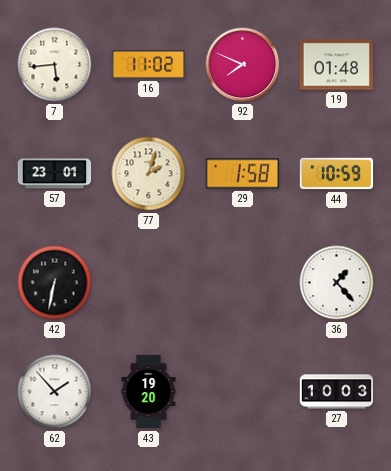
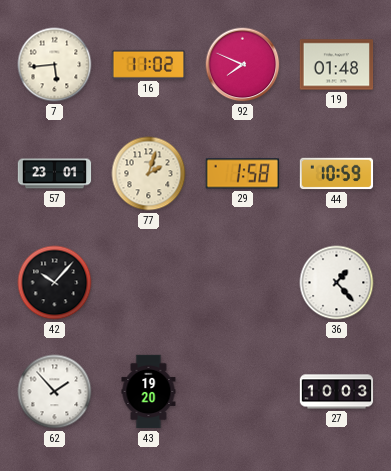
42: 6:32 -> 10:07
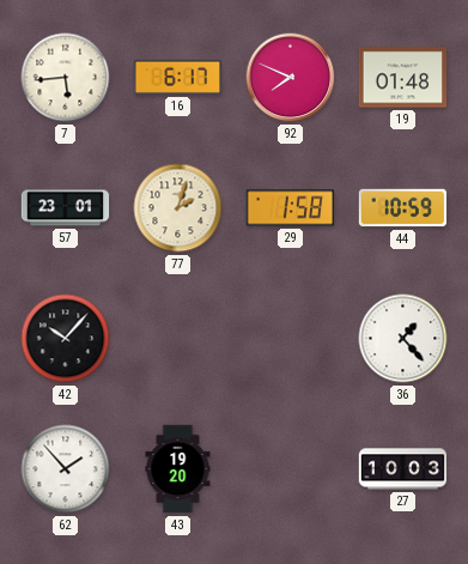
16: 11:02 -> 6:17
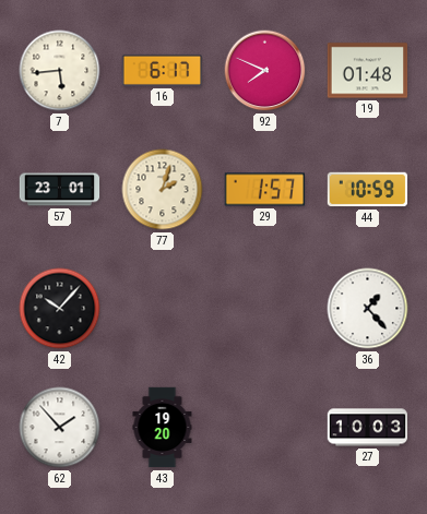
29: 1:58 -> 1:57
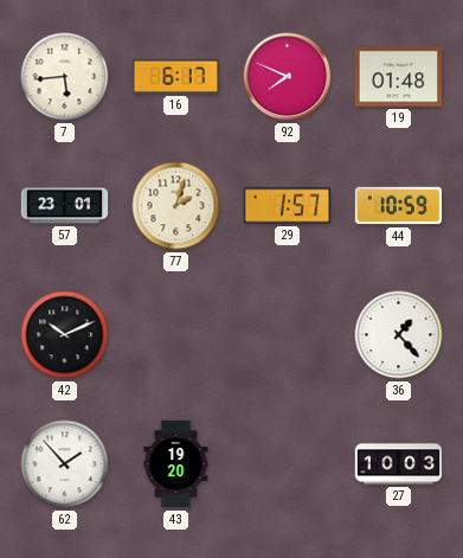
42: 10:07 -> 10:11
